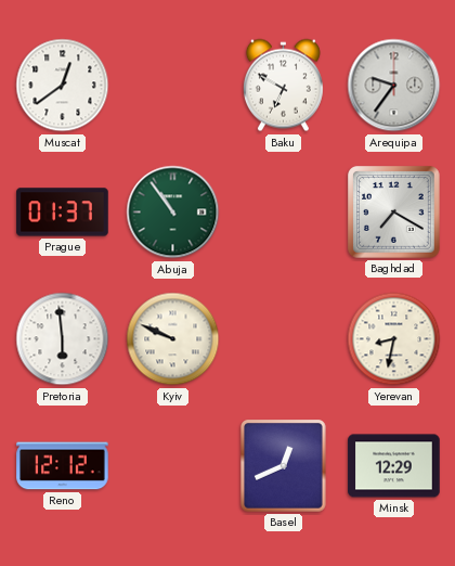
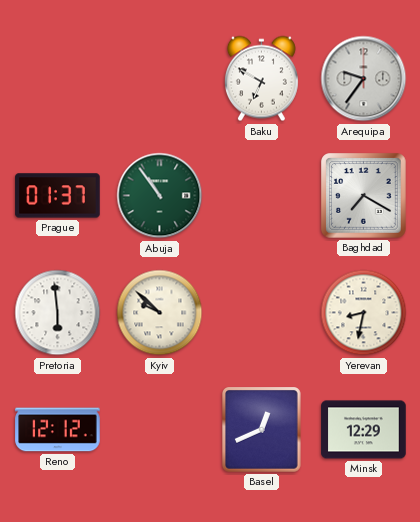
Muscat: 12:39 -> none
Kyiv: 9:49 -> 9:52
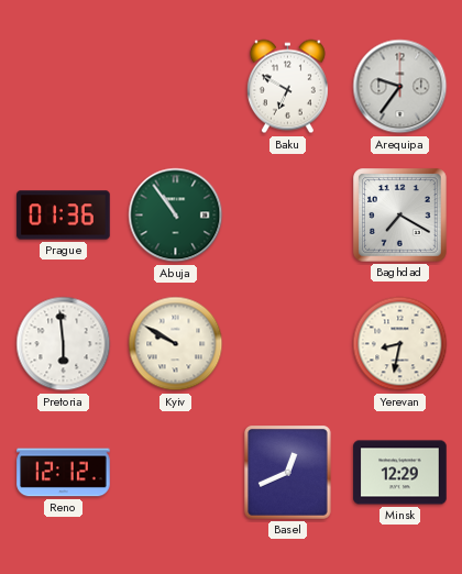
Prague: 01:37 -> 01:36
Kyiv: 9:52 -> 9:50
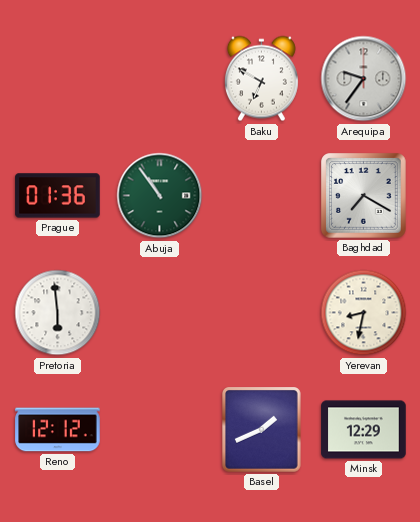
Kyiv: 9:50 -> none
Basel: 12:41 -> 1:41
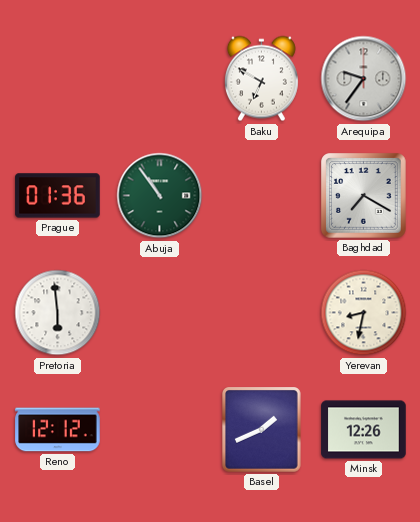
Minsk: 12:29 -> 12:26
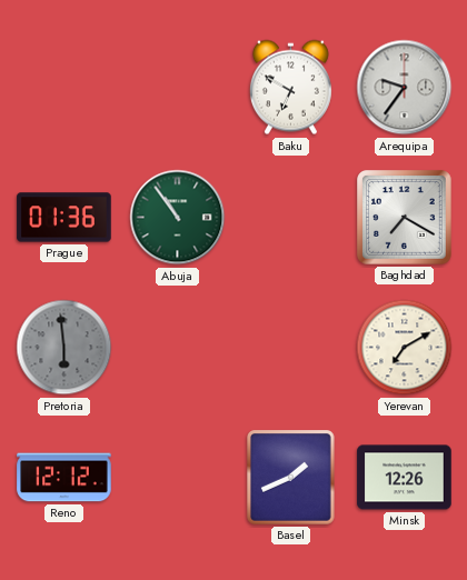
Pretoria dial: white -> grey
Yerevan: 8:32 -> 7:10
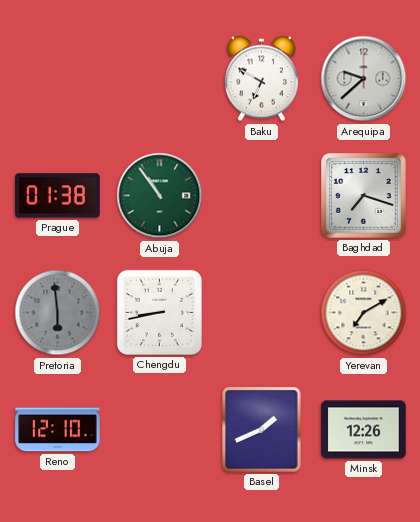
Arequipa: 9:36 -> 9:38
Prague: 01:36 -> 01:38
Baghdad: 7:20 -> 7:18
Chengdu: none -> 8:43
Reno: 12:12 -> 12:10
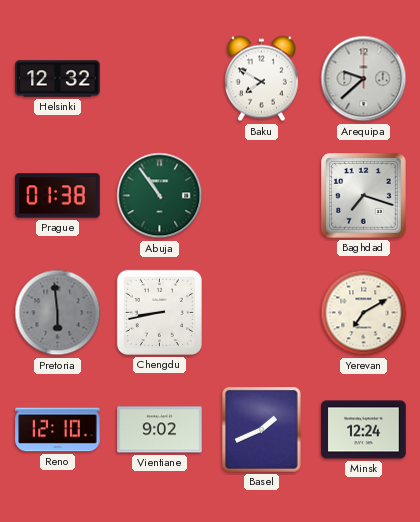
Helsinki: none -> 12:32
Baku: 6:50 -> 7:50
Vientiane: none -> 9:02
Minsk: 12:26 -> 12:24
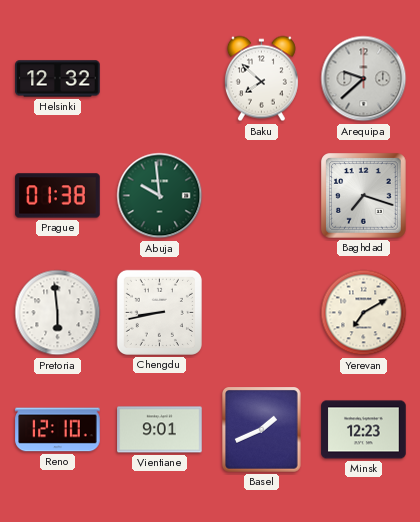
Baku: 7:50 -> 7:52
Abuja: 10:54 -> 9:59
Pretoria dial: grey -> white
Vientiane: 9:02 -> 9:01
Minsk: 12:24 -> 12:23
